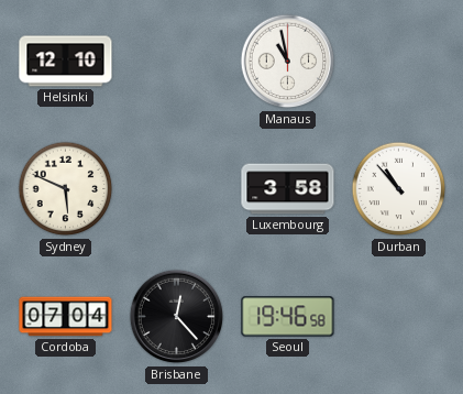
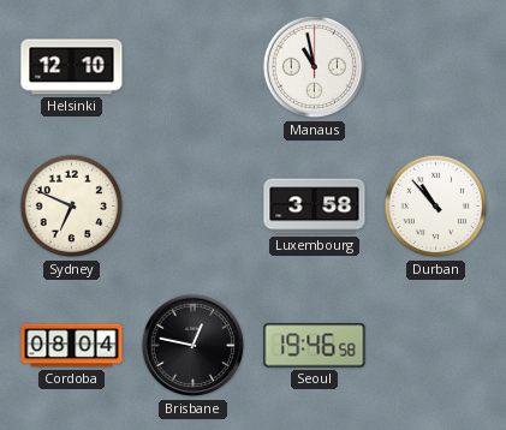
Sydney: 5:49 -> 6:49
Cordoba: 07:04 -> 08:04
Brisbane: 12:23 -> 12:47
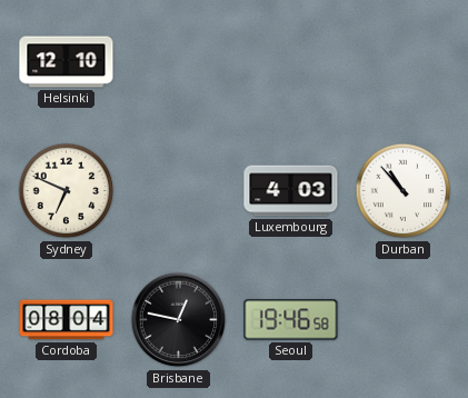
Manaus: 10:58 -> none
Luxembourg: 3:58 -> 4:03
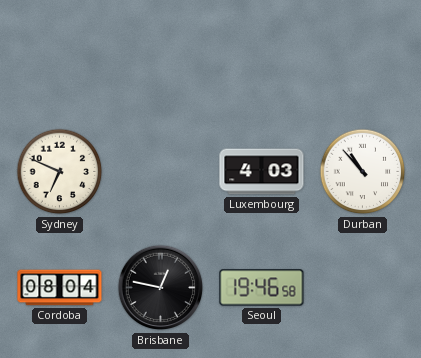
Helsinki: 12:10 -> none
